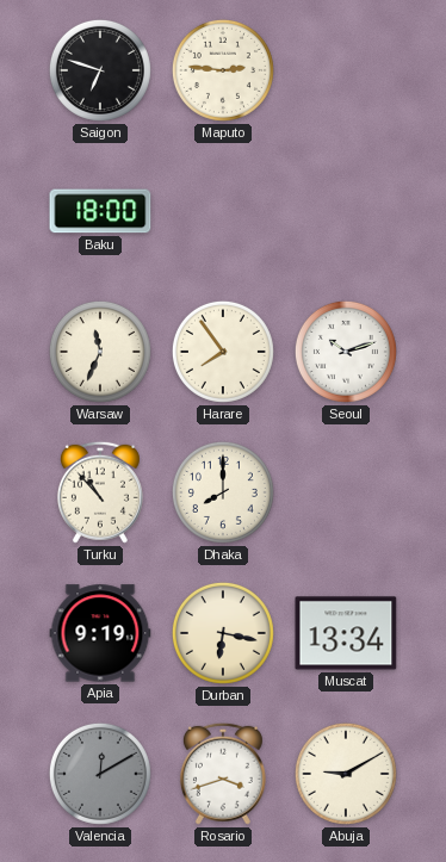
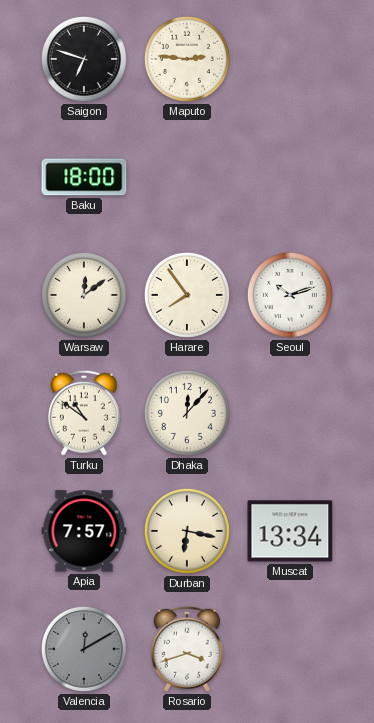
Warsaw: 11:34 -> 12:09
Turku: 10:53 -> 10:51
Dhaka: 8:00 -> 12:07
Apia: 9:19 -> 7:57
Abuja: 9:10 -> none
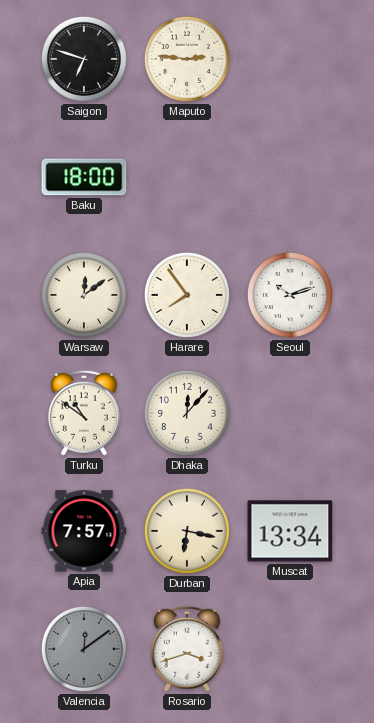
Valencia: 12:10 -> 12:09
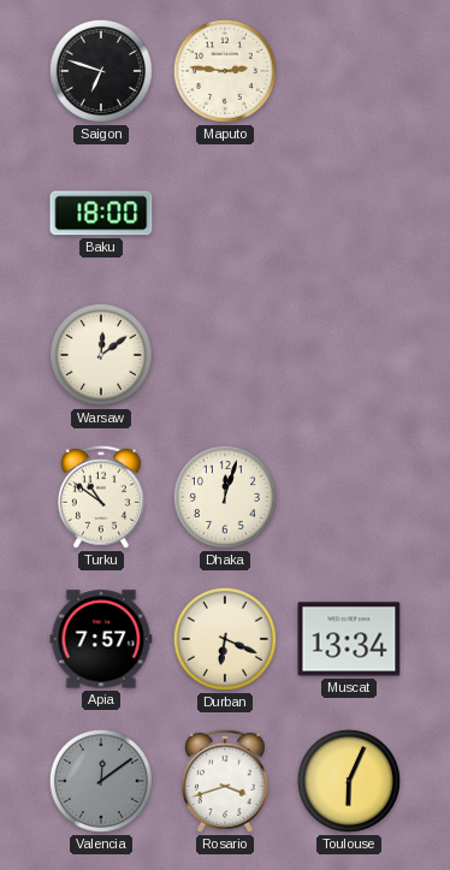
Harare: 7:54 -> none
Seoul: 10:12 -> none
Dhaka: 12:07 -> 12:03
Durban: 6:17 -> 6:19
Toulouse: none -> 6:04
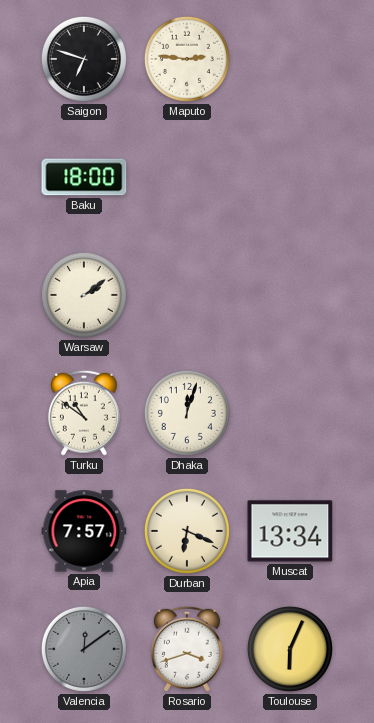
Warsaw: 12:09 -> 2:09
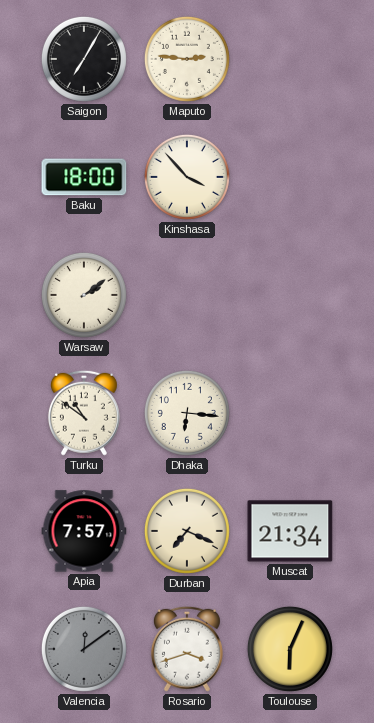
Saigon: 6:48 -> 7:05
Kinshasa: none -> 3:53
Dhaka: 12:03 -> 6:16
Durban: 6:19 -> 7:19
Muscat: 13:34 -> 21:34
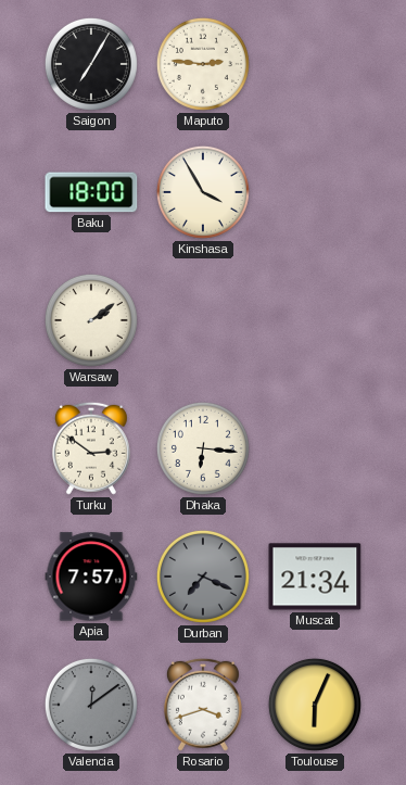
Kinshasa: 3:53 -> 3:55
Turku: 10:51 -> 2:51
Durban dial: cream -> grey
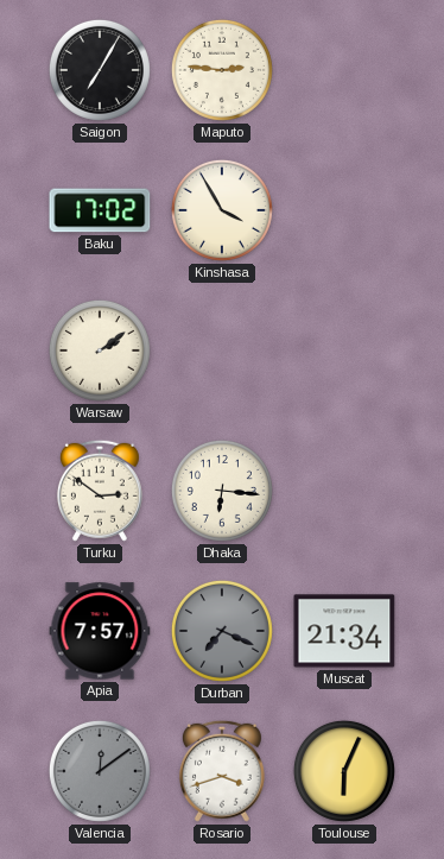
Baku: 18:00 -> 17:02
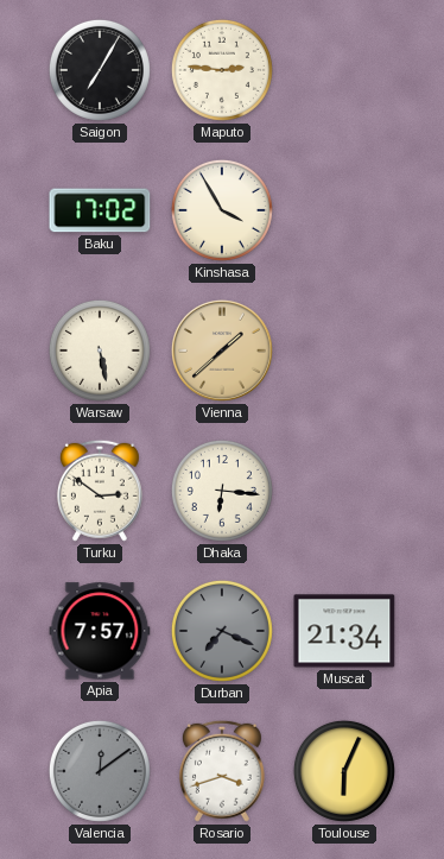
Warsaw: 2:09 -> 5:28
Vienna: none -> 1:38
